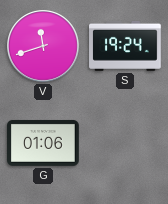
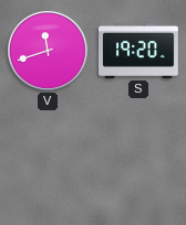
S: 19:24 -> 19:20
G: 01:06 -> none
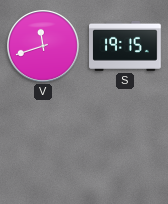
S: 19:20 -> 19:15
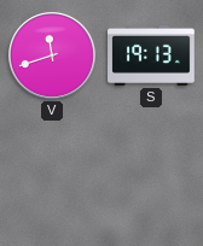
S: 19:15 -> 19:13
